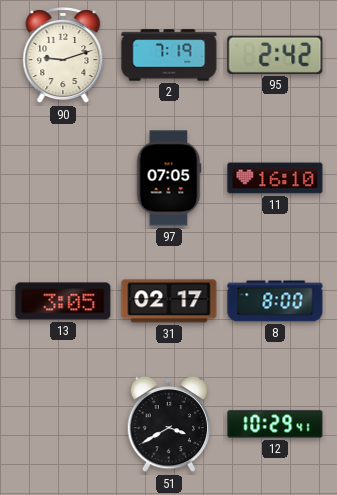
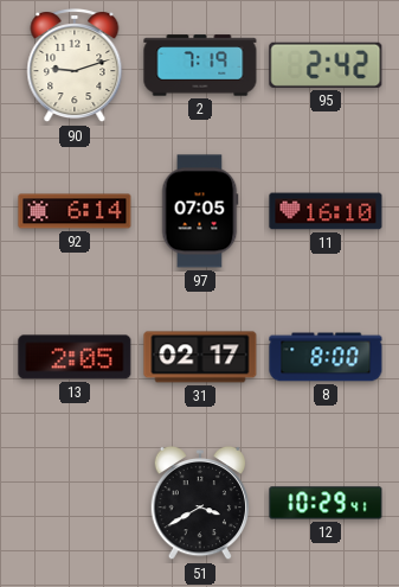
92: none -> 6:14
13: 3:05 -> 2:05
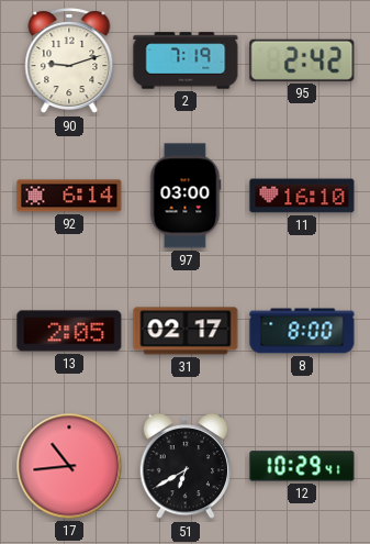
97: 07:05 -> 03:00
17: none -> 10:44
51: 3:40 -> 6:40
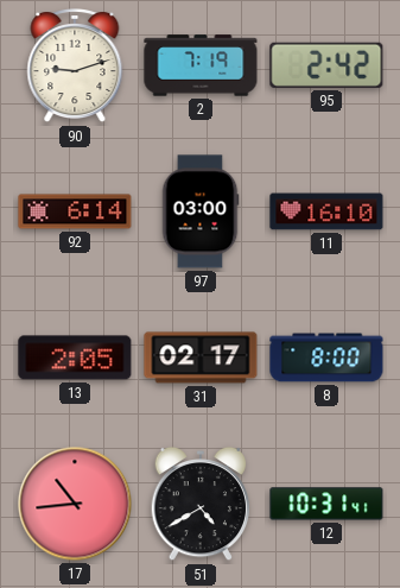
51: 6:40 -> 4:40
12: 10:29 -> 10:31
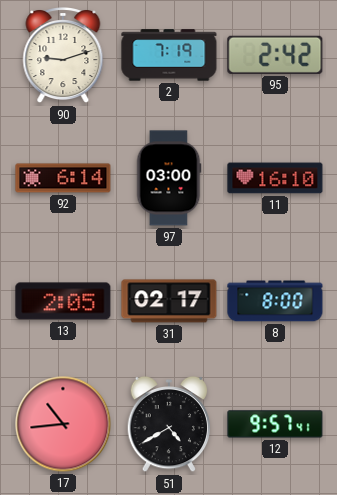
12: 10:31 -> 9:57
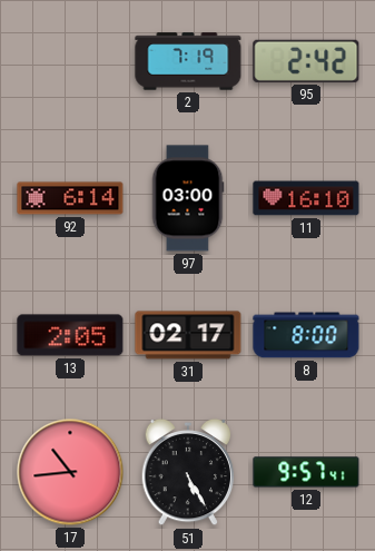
90: 9:12 -> none
51: 4:40 -> 5:25
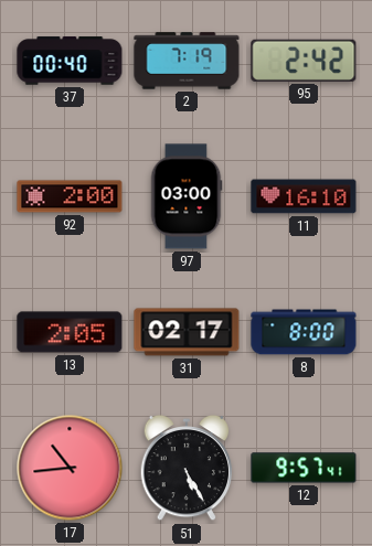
37: none -> 00:40
92: 6:14 -> 2:00
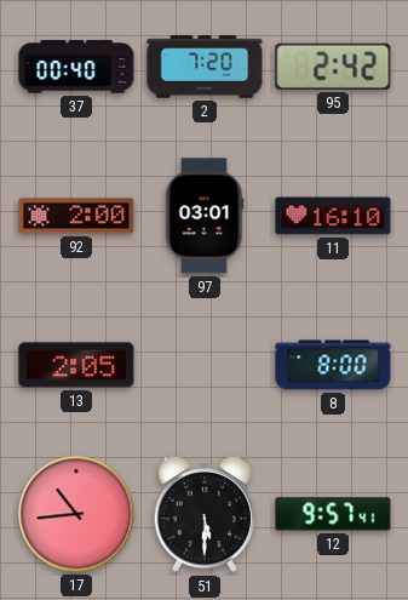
2: 7:19 -> 7:20
97: 03:00 -> 03:01
31: 02:17 -> none
51: 5:25 -> 5:30
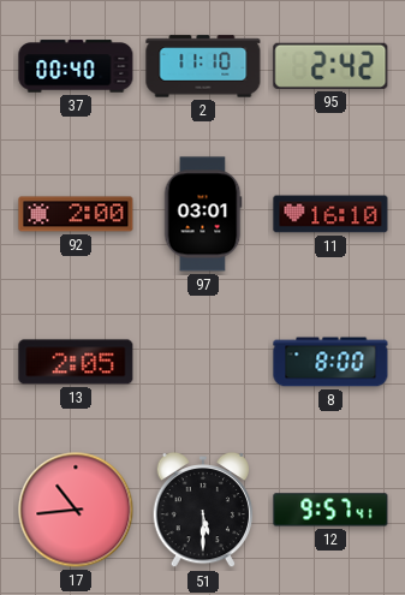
2: 7:20 -> 11:10
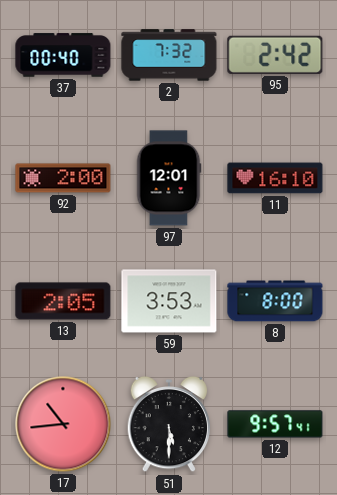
2: 11:10 -> 7:32
97: 03:01 -> 12:01
59: none -> 3:53
